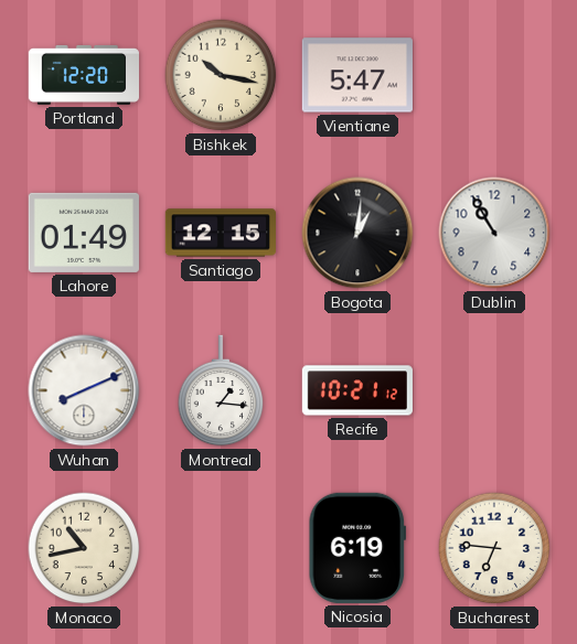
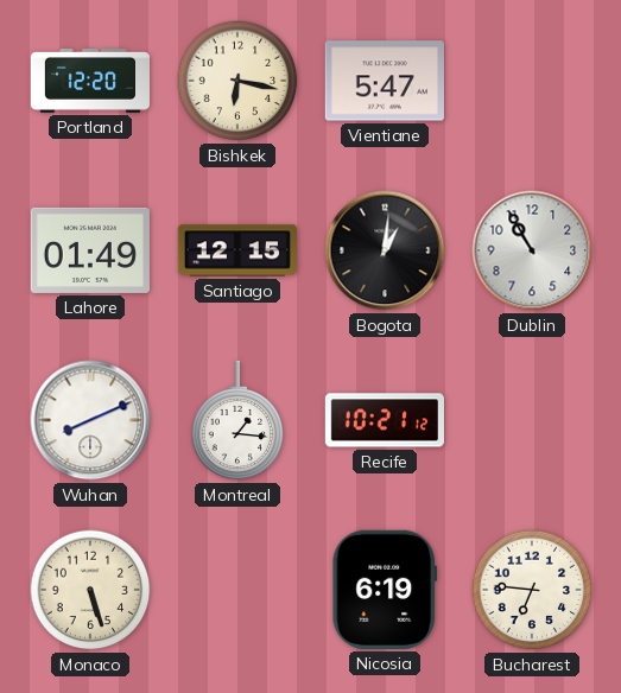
Bishkek: 10:17 -> 6:17
Monaco: 10:43 -> 5:27
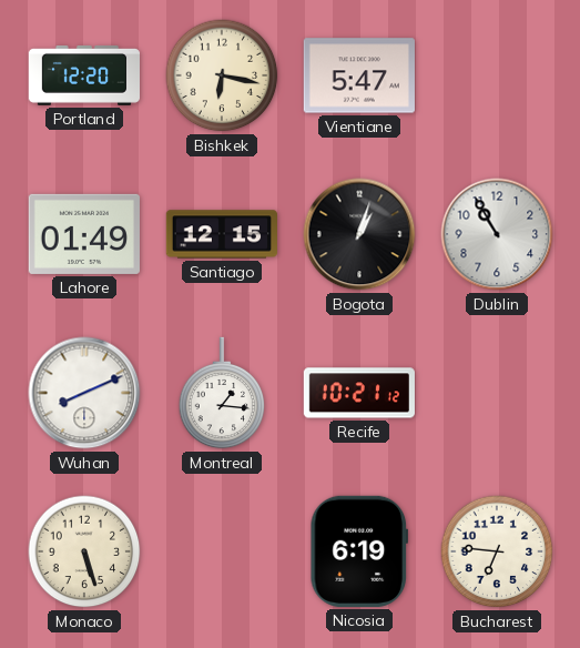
Bogota: 1:01 -> 1:03
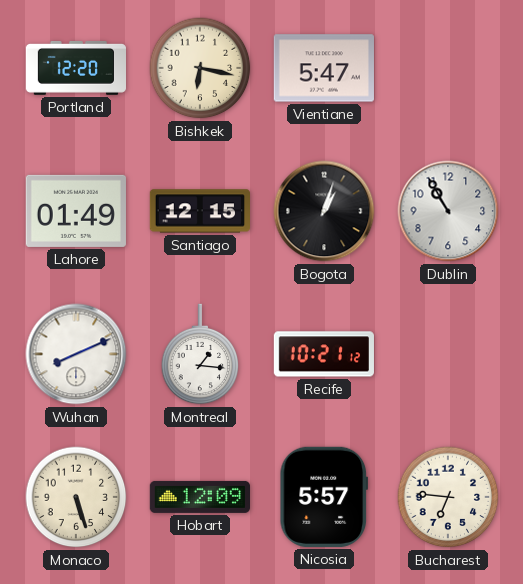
Hobart: none -> 12:09
Nicosia: 6:19 -> 5:57
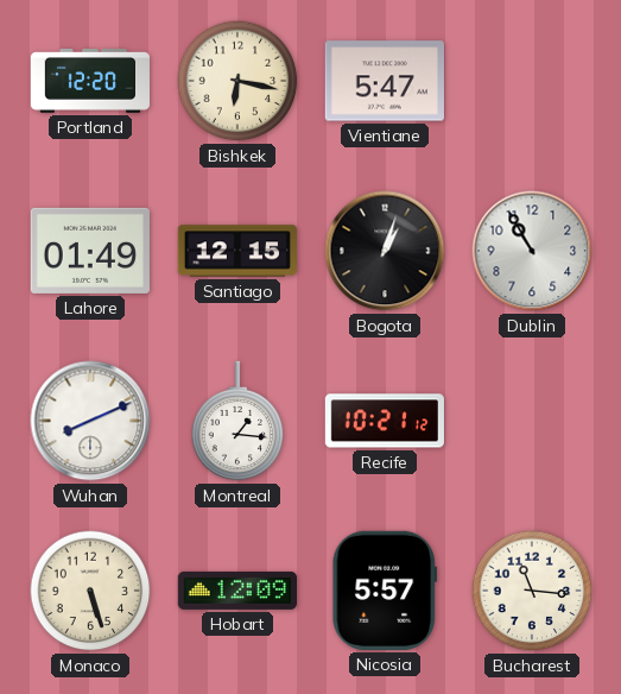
Bucharest: 6:46 -> 11:16
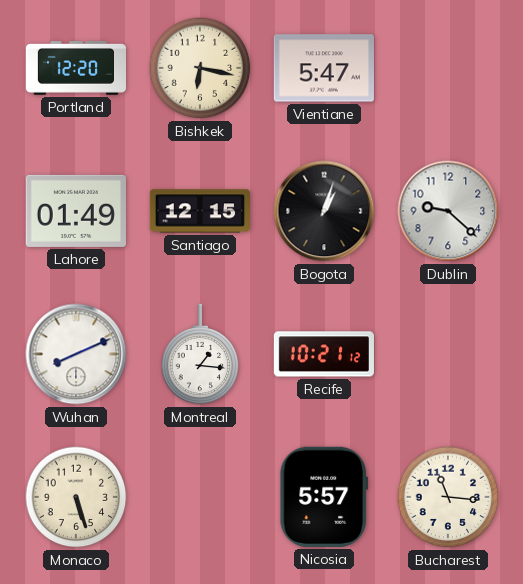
Dublin: 10:55 -> 9:22
Hobart: 12:09 -> none
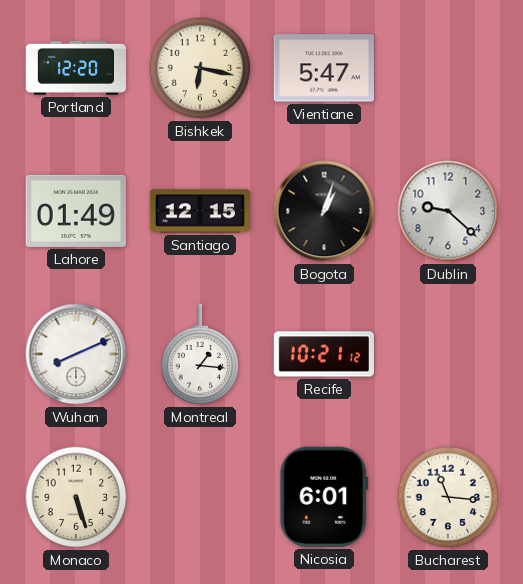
Nicosia: 5:57 -> 6:01
